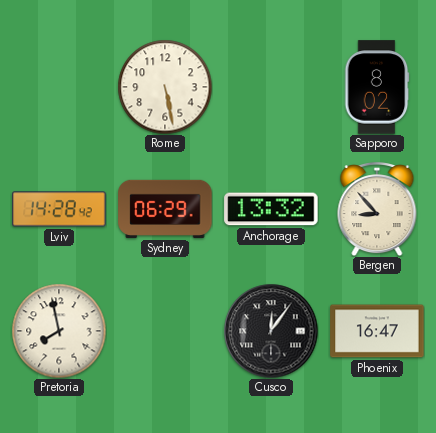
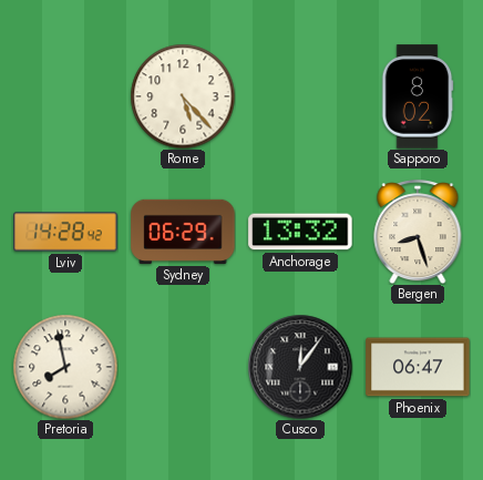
Rome: 5:28 -> 5:23
Bergen: 8:53 -> 8:27
Phoenix: 16:47 -> 06:47
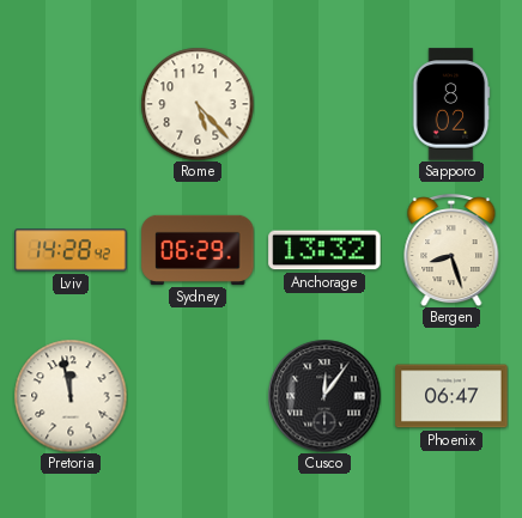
Pretoria: 7:58 -> 11:58
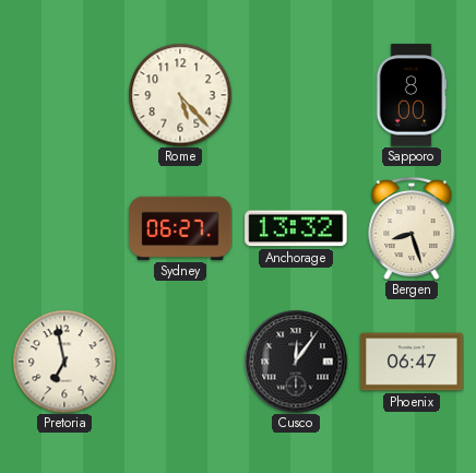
Sapporo: 8:02 -> 8:00
Lviv: 14:28 -> none
Sydney: 06:29 -> 06:27
Pretoria: 11:58 -> 6:58
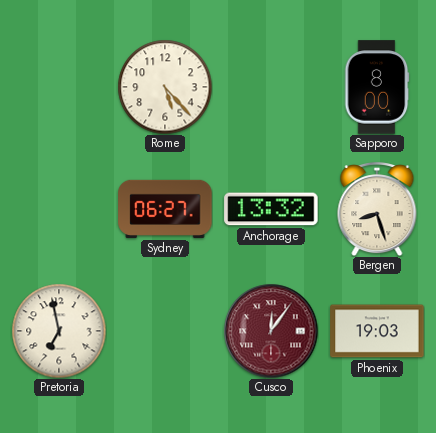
Cusco dial: black -> burgundy
Phoenix: 06:47 -> 19:03
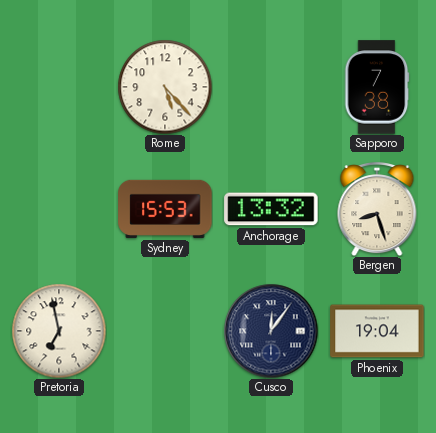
Sapporo: 8:00 -> 7:38
Sydney: 06:27 -> 15:53
Cusco dial: burgundy -> navy
Phoenix: 19:03 -> 19:04
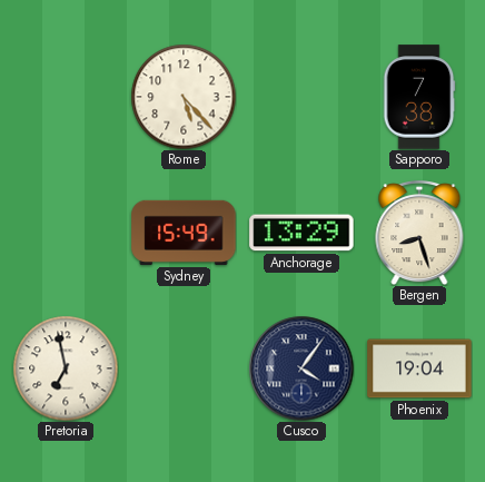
Sydney: 15:53 -> 15:49
Anchorage: 13:32 -> 13:29
Cusco: 12:06 -> 4:06
